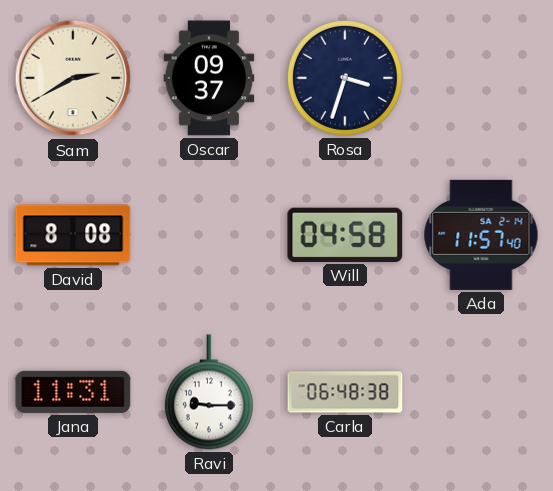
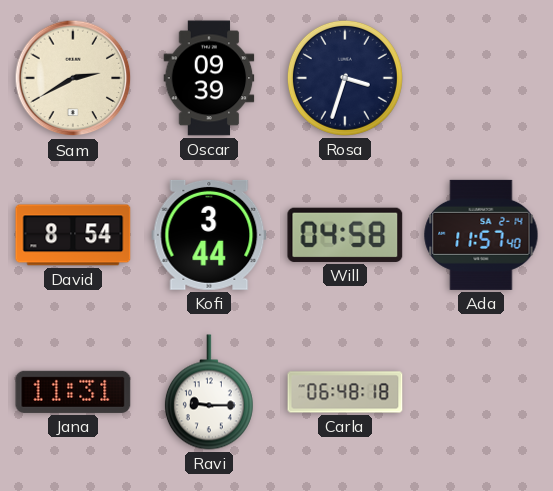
Oscar: 09:37 -> 09:39
David: 8:08 -> 8:54
Kofi: none -> 3:44
Carla: 06:48:38 -> 06:48:18
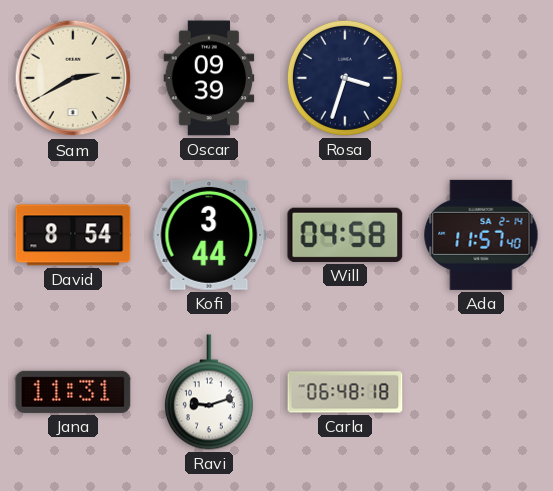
Ravi: 9:15 -> 9:12
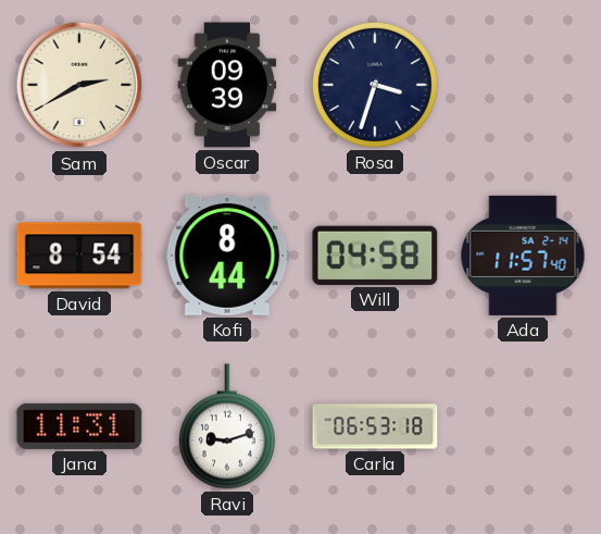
Kofi: 3:44 -> 8:44
Carla: 06:48 -> 06:53
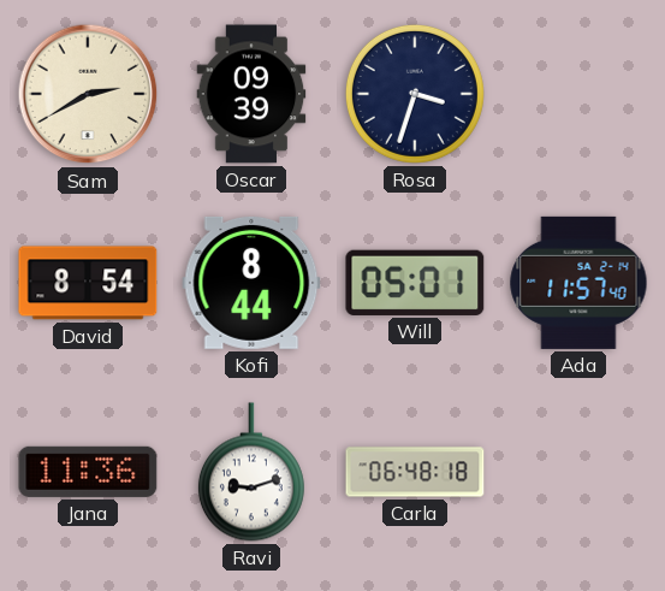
Will: 04:58 -> 05:01
Jana: 11:31 -> 11:36
Carla: 06:53 -> 06:48
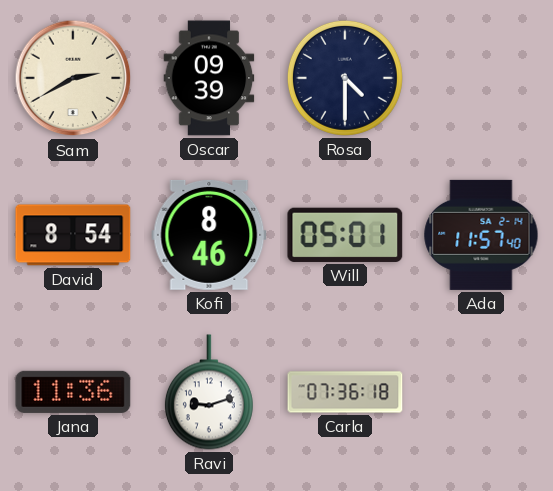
Rosa: 3:33 -> 4:30
Kofi: 8:44 -> 8:46
Carla: 06:48 -> 07:36
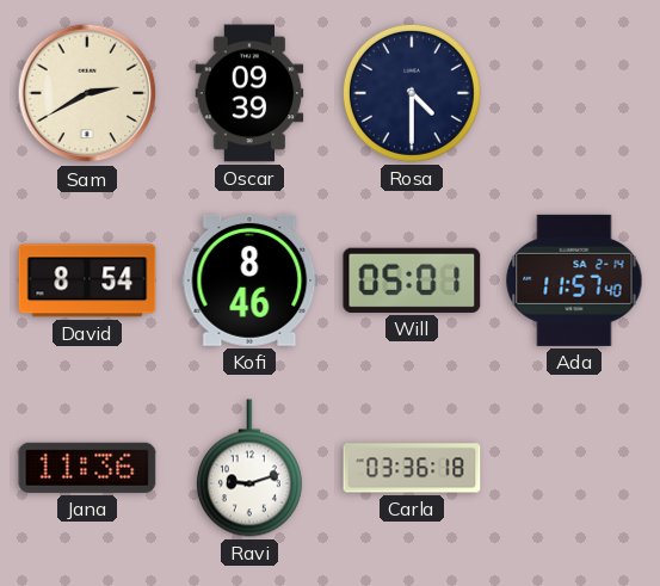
Carla: 07:36 -> 03:36
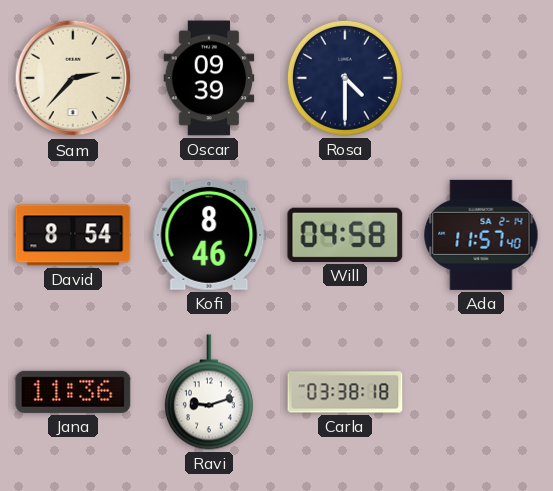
Sam: 2:40 -> 2:37
Will: 05:01 -> 04:58
Carla: 03:36 -> 03:38
